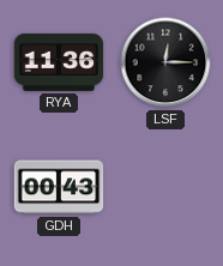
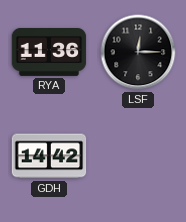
GDH: 00:43 -> 14:42
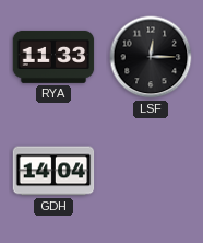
RYA: 11:36 -> 11:33
GDH: 14:42 -> 14:04
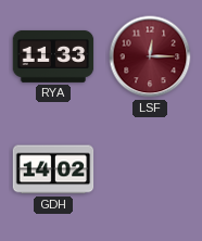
LSF dial: black -> burgundy
GDH: 14:04 -> 14:02
